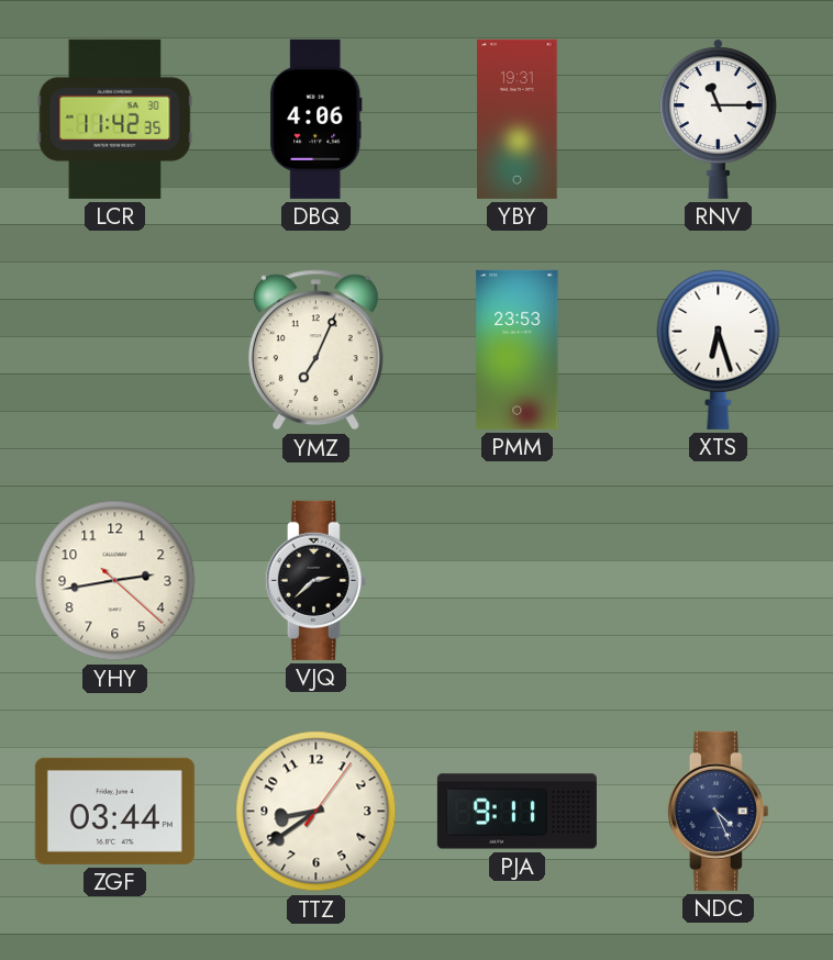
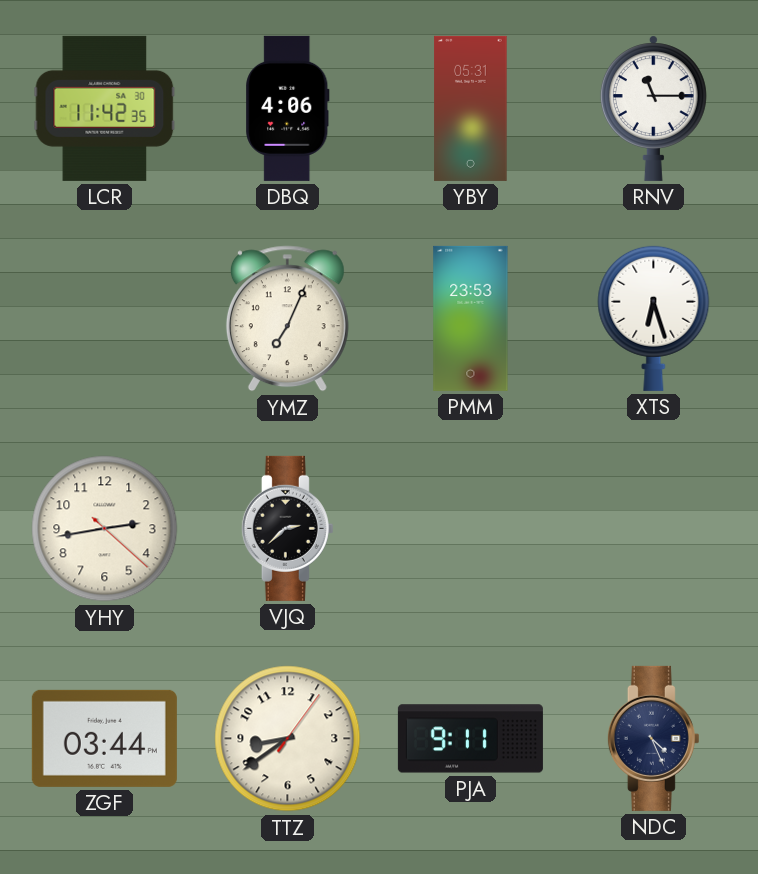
YBY: 19:31 -> 05:31
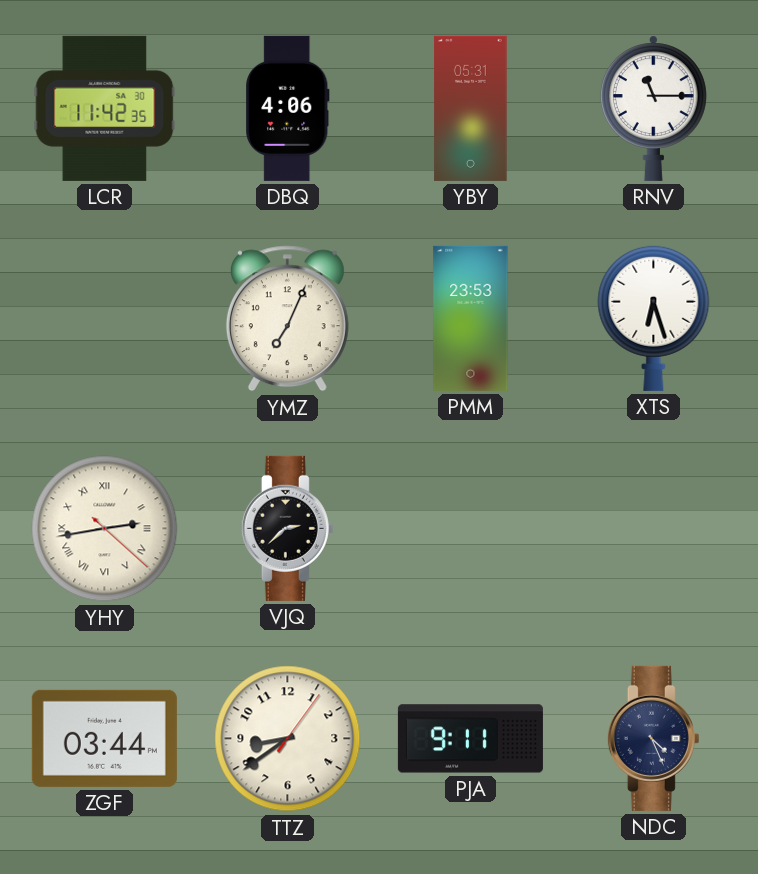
YHY numerals: Arabic -> Roman
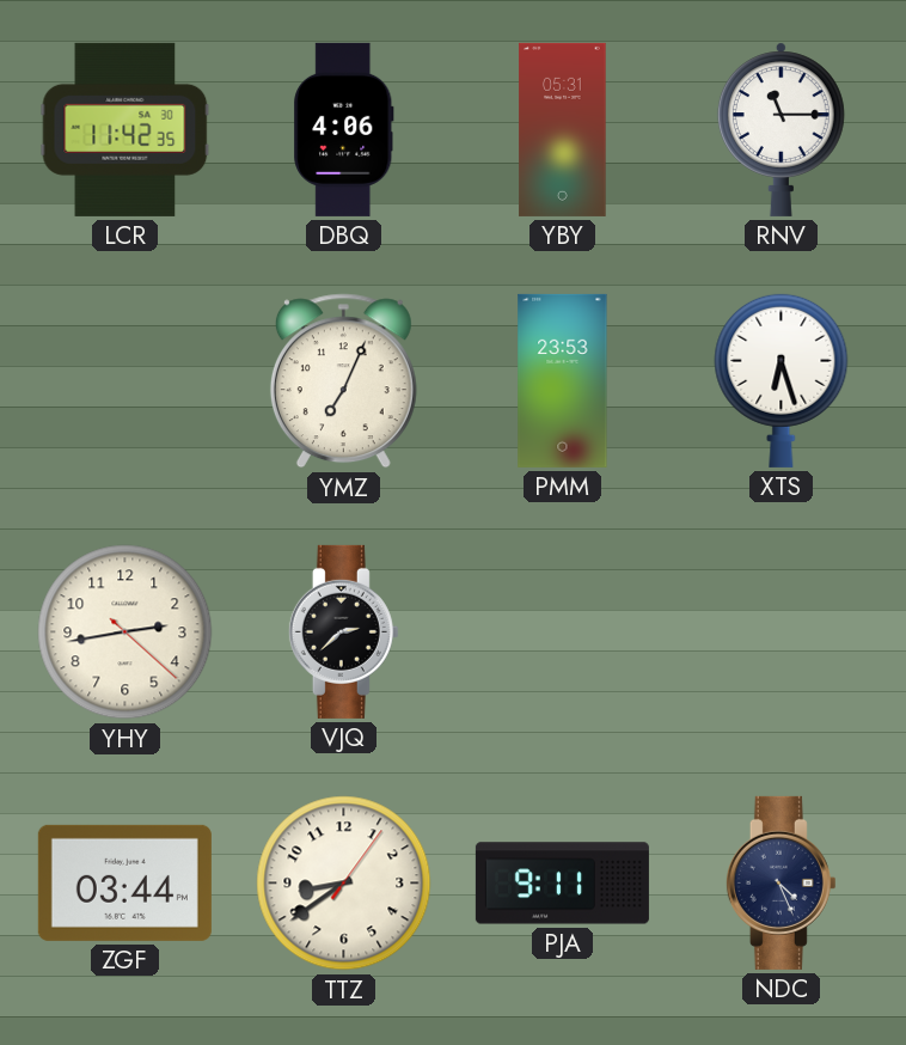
YHY numerals: Roman -> Arabic
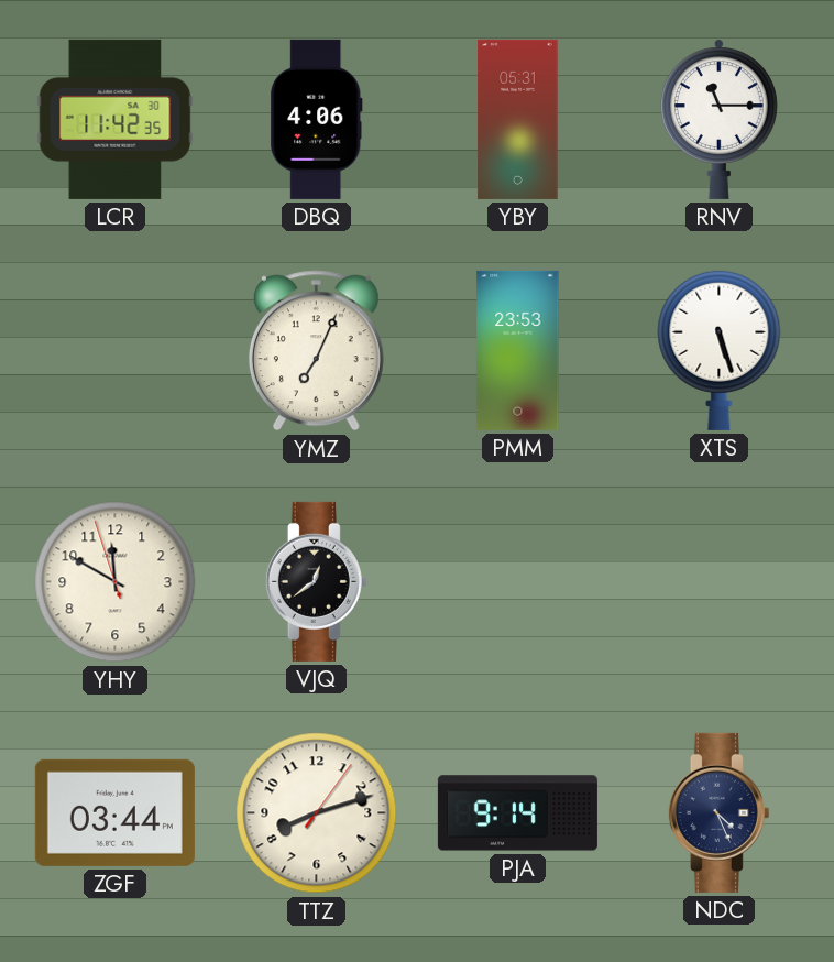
XTS: 6:27 -> 5:27
YHY: 2:43 -> 11:49
VJQ: 2:38 -> 12:39
TTZ: 8:39 -> 8:12
PJA: 9:11 -> 9:14
